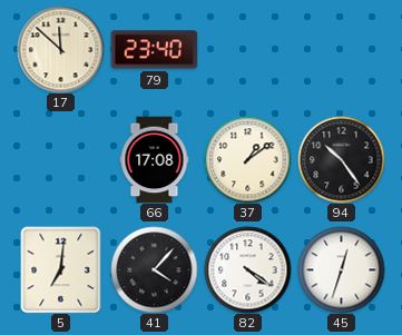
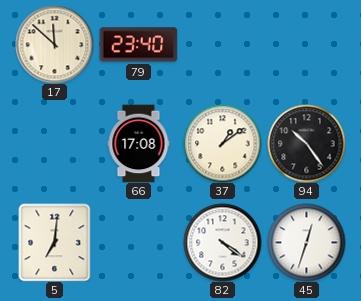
41: 4:07 -> none
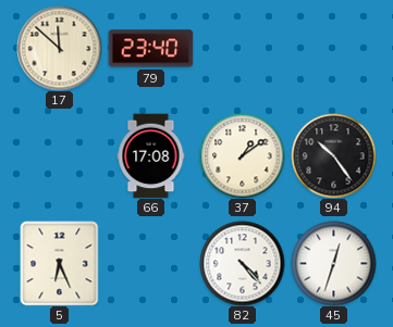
5: 7:01 -> 6:26
82: 4:21 -> 4:23
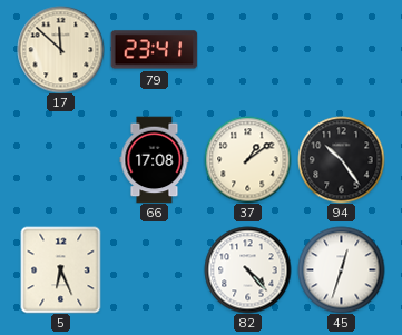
79: 23:40 -> 23:41
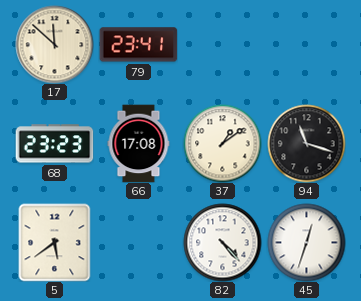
68: none -> 23:23
94: 10:24 -> 11:18
5: 6:26 -> 5:39
